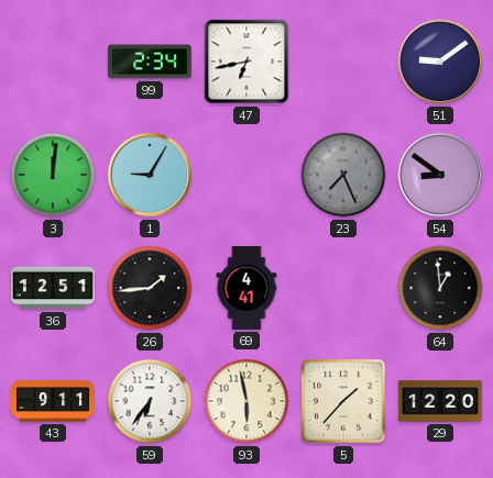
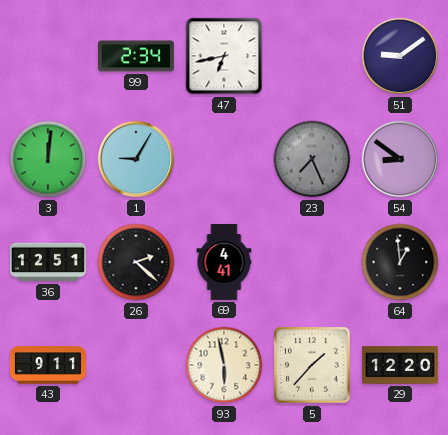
26: 1:44 -> 2:22
59: 6:36 -> none
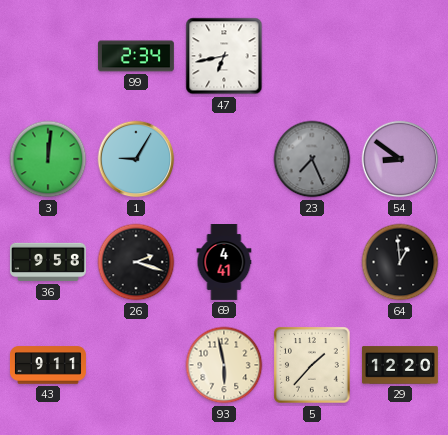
51: 9:09 -> none
36: 12:51 -> 9:58
26: 2:22 -> 2:18
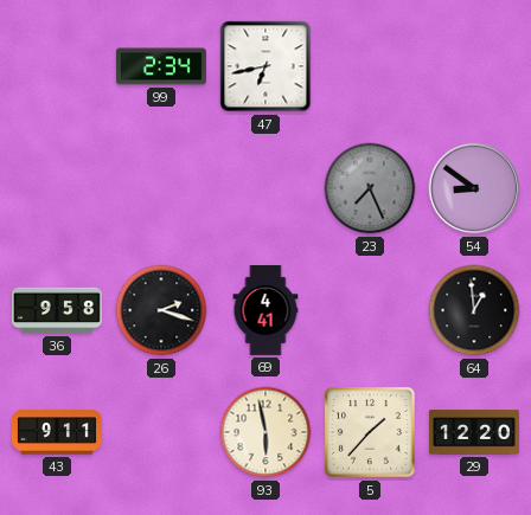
3: 12:01 -> none
1: 9:05 -> none
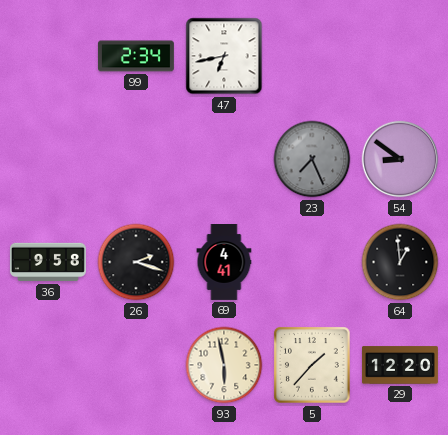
43: 9:11 -> none
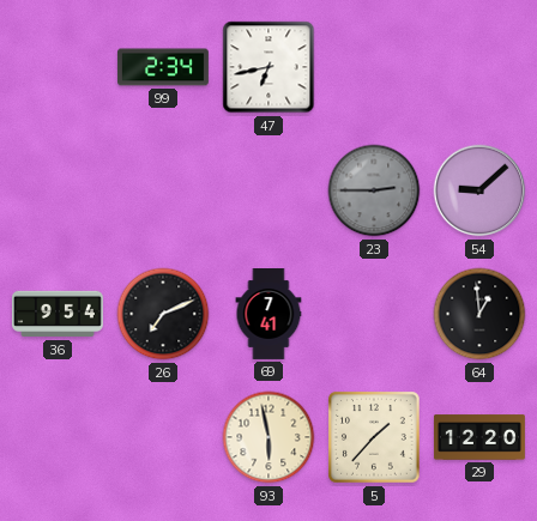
23: 7:26 -> 2:45
54: 8:51 -> 9:08
36: 9:58 -> 9:54
26: 2:18 -> 7:11
69: 4:41 -> 7:41
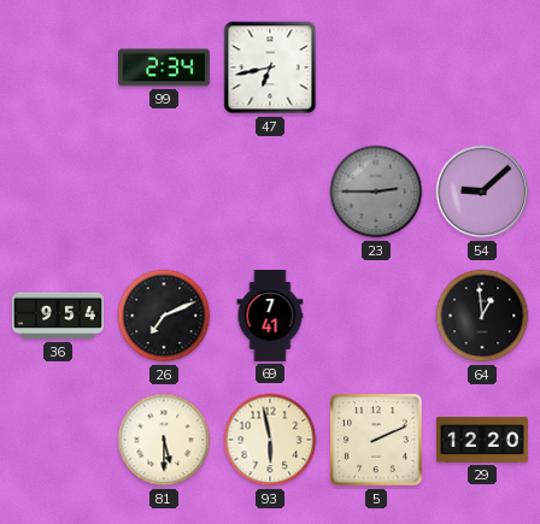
81: none -> 5:30
5: 1:37 -> 2:11
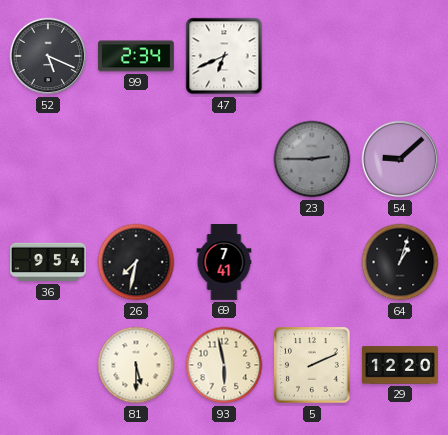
52: none -> 5:19
47: 6:43 -> 6:41
26: 7:11 -> 7:32
64: 12:59 -> 1:03
